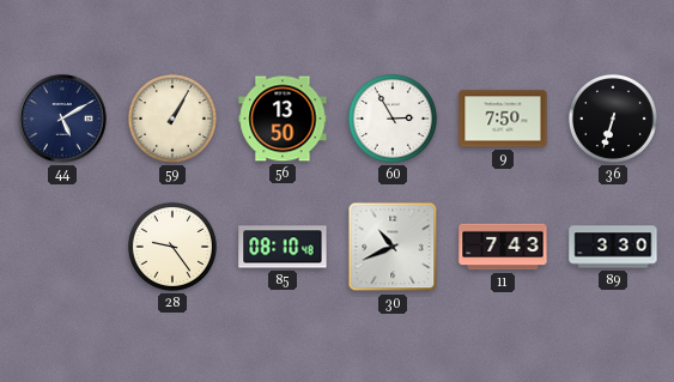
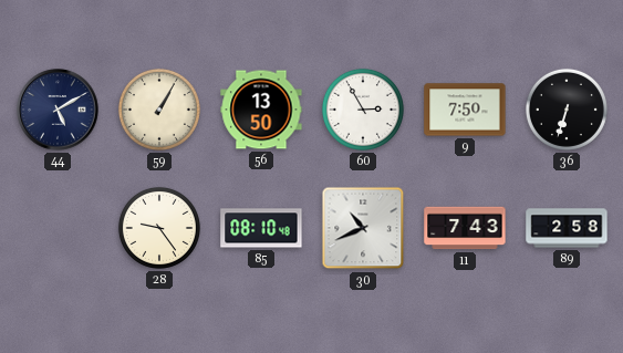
89: 3:30 -> 2:58
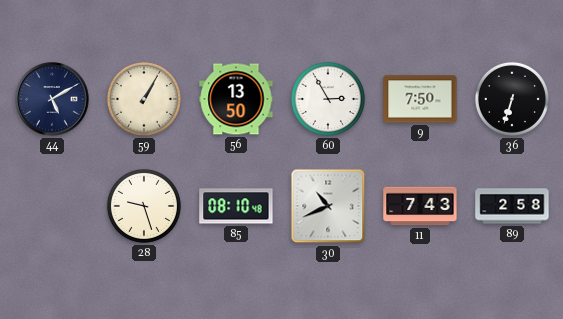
28: 9:24 -> 9:27
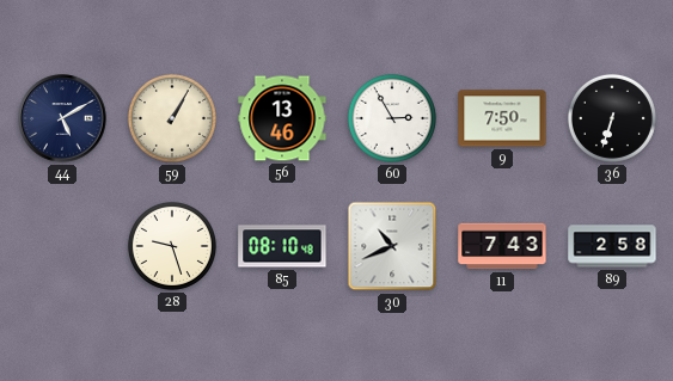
56: 13:50 -> 13:46
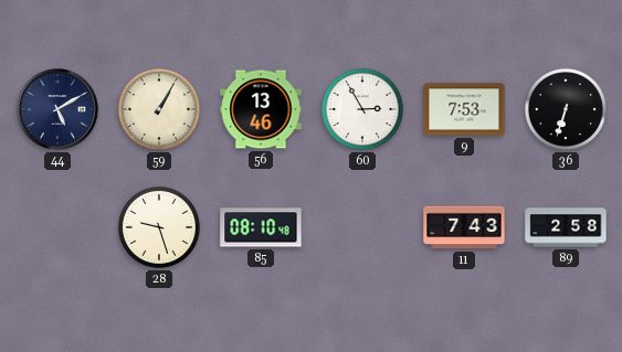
9: 7:50 -> 7:53
30: 10:41 -> none
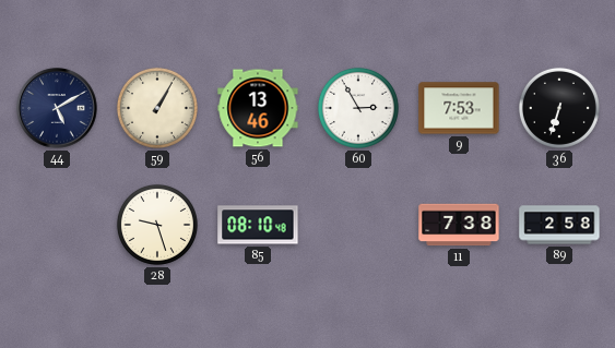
11: 7:43 -> 7:38
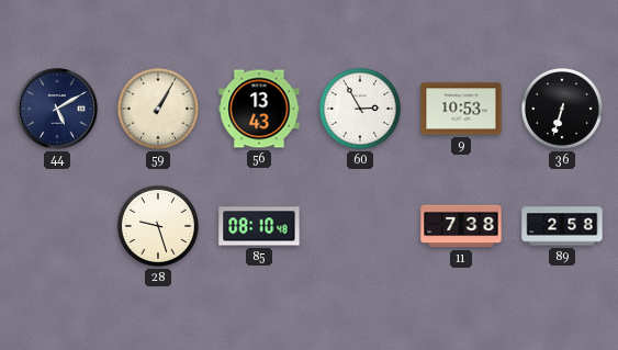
56: 13:46 -> 13:43
9: 7:53 -> 10:53
